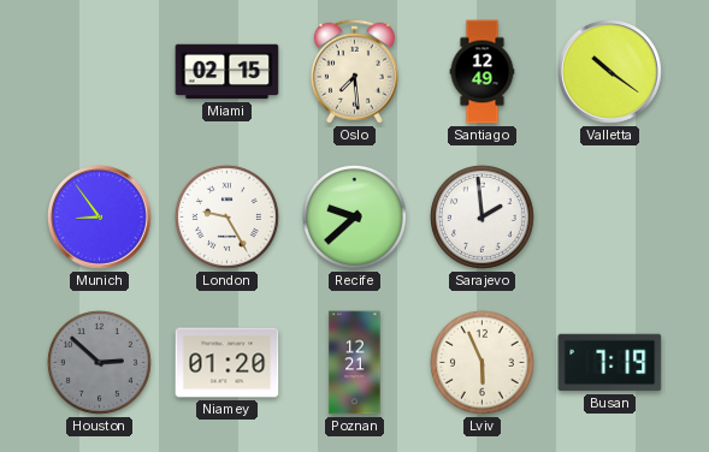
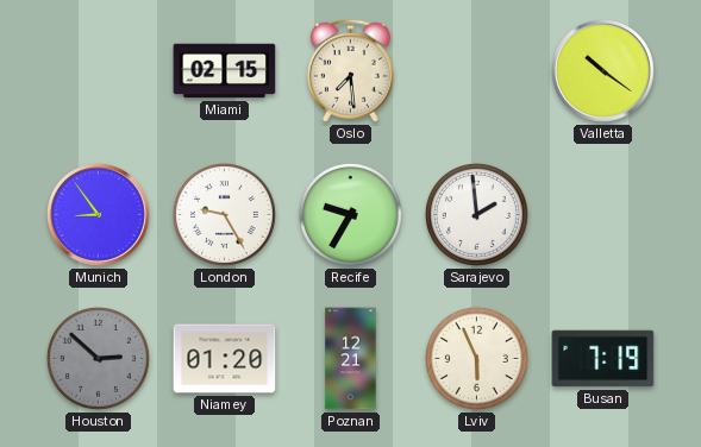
Santiago: 12:49 -> none
Recife: 9:38 -> 9:35
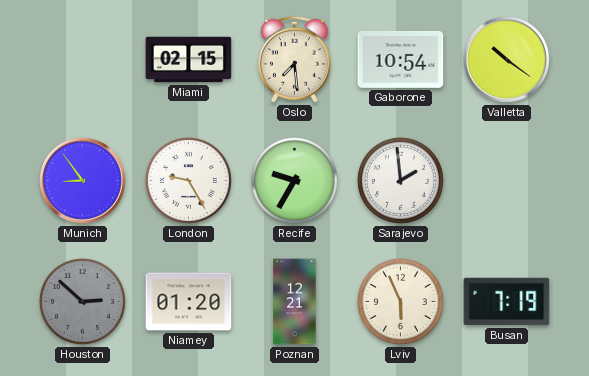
Gaborone: none -> 10:54
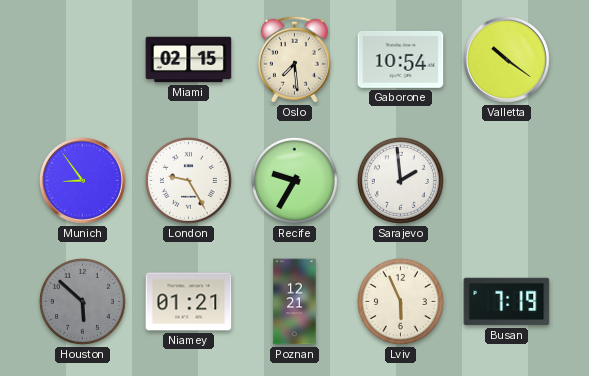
Houston: 2:52 -> 5:52
Niamey: 01:20 -> 01:21
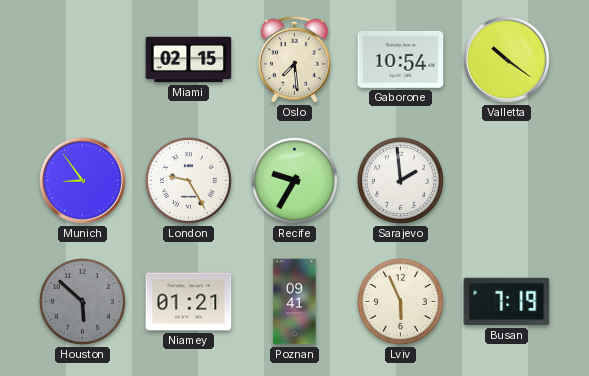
Poznan: 12:21 -> 09:41
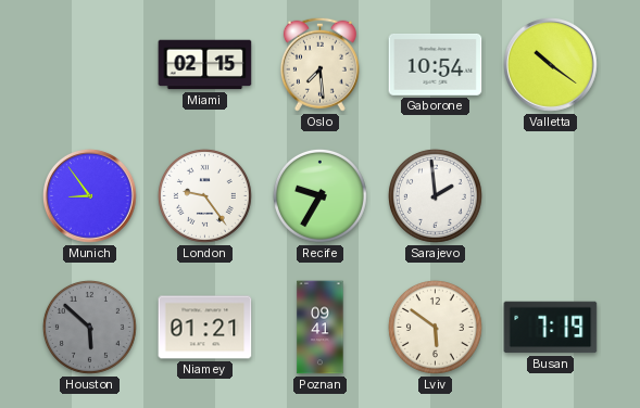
London: 9:25 -> 9:24
Lviv: 5:56 -> 5:51
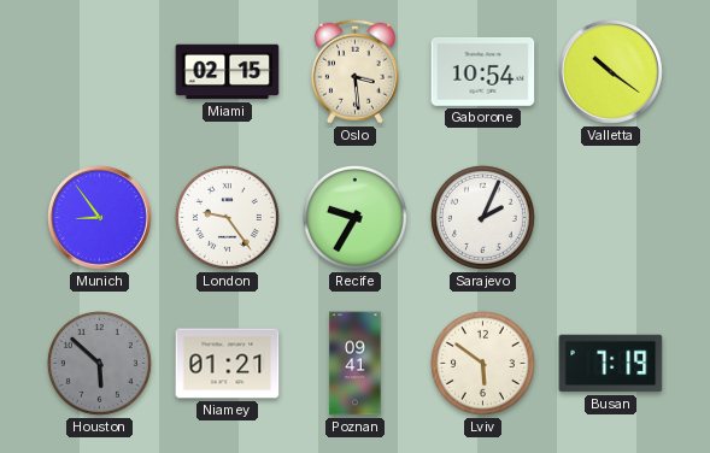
Oslo: 7:29 -> 3:29
Sarajevo: 1:59 -> 2:04
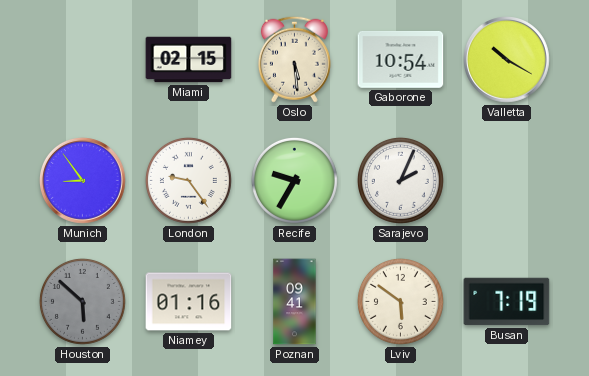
Oslo: 3:29 -> 5:29
Valletta: 10:21 -> 10:20
Niamey: 01:21 -> 01:16
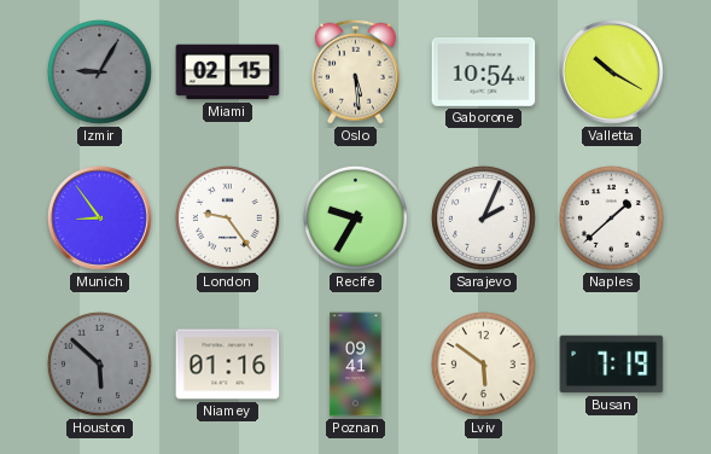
Izmir: none -> 9:05
Naples: none -> 1:38
